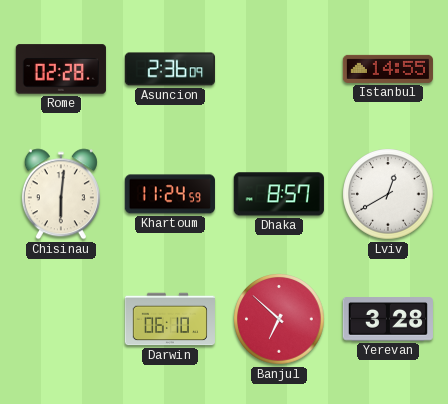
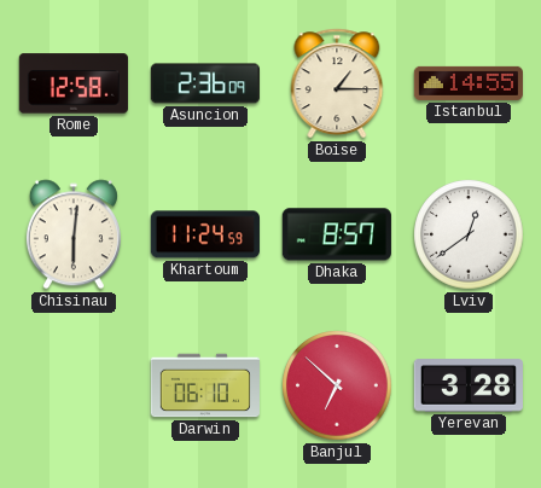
Rome: 02:28 -> 12:58
Boise: none -> 1:15
Lviv: 12:40 -> 12:39
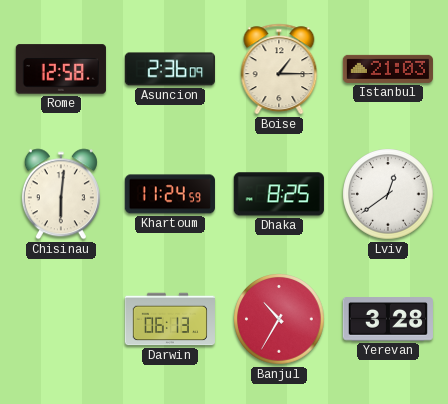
Istanbul: 14:55 -> 21:03
Dhaka: 8:57 -> 8:25
Darwin: 06:10 -> 06:13
Banjul: 6:52 -> 10:35
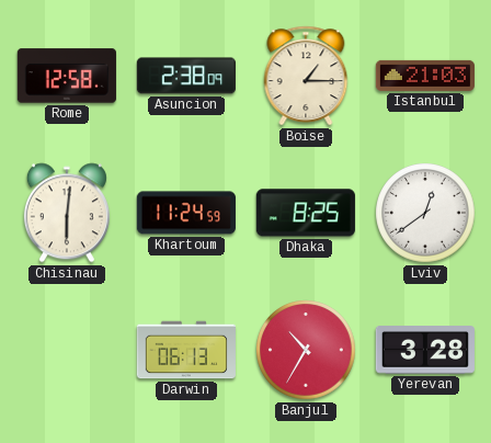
Asuncion: 2:36 -> 2:38
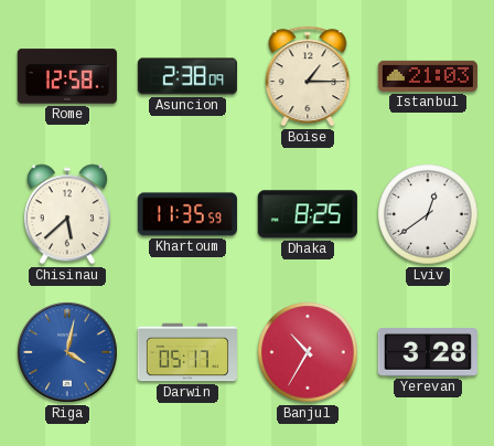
Chisinau: 6:01 -> 5:38
Khartoum: 11:24 -> 11:35
Riga: none -> 4:02
Darwin: 06:13 -> 05:17
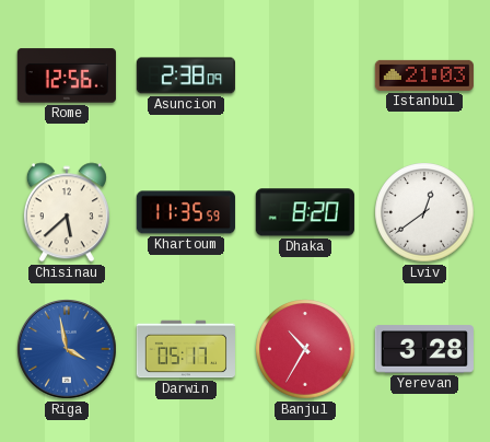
Rome: 12:58 -> 12:56
Boise: 1:15 -> none
Dhaka: 8:25 -> 8:20
Riga: 4:02 -> 3:58
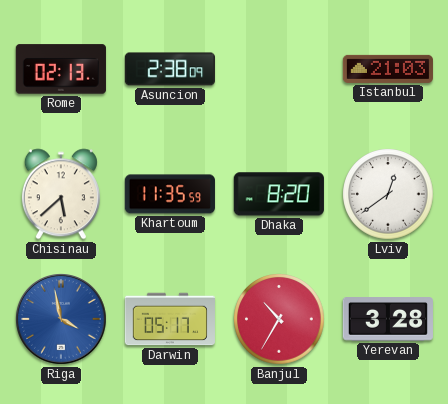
Rome: 12:56 -> 02:13
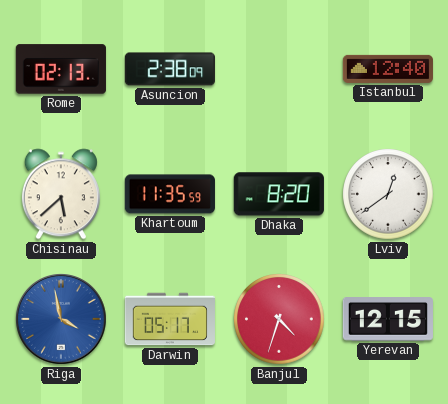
Istanbul: 21:03 -> 12:40
Banjul: 10:35 -> 4:33
Yerevan: 3:28 -> 12:15
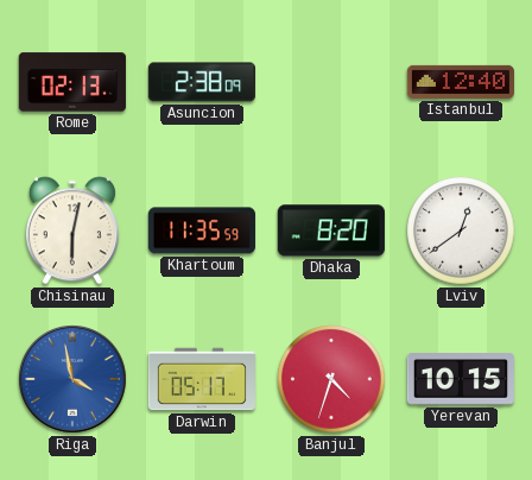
Chisinau: 5:38 -> 6:02
Yerevan: 12:15 -> 10:15
